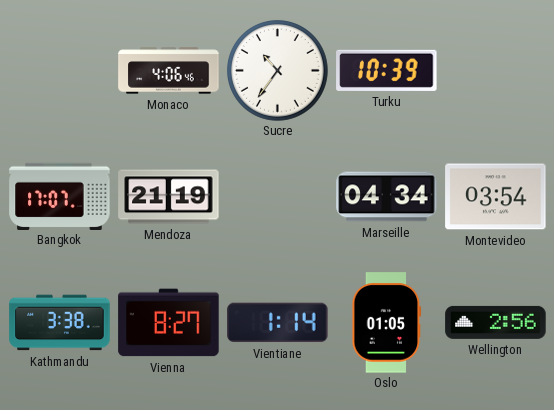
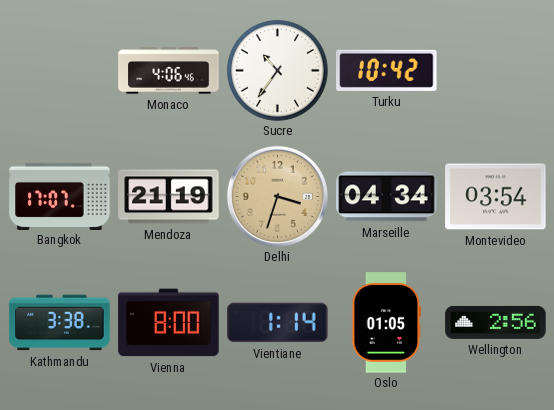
Turku: 10:39 -> 10:42
Delhi: none -> 3:33
Vienna: 8:27 -> 8:00
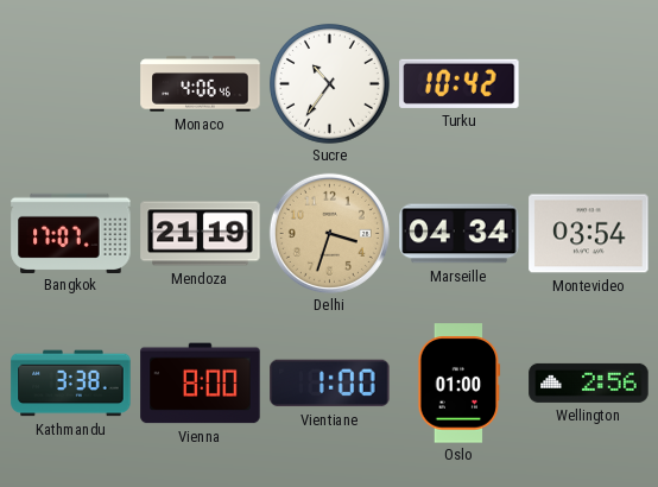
Vientiane: 1:14 -> 1:00
Oslo: 01:05 -> 01:00
